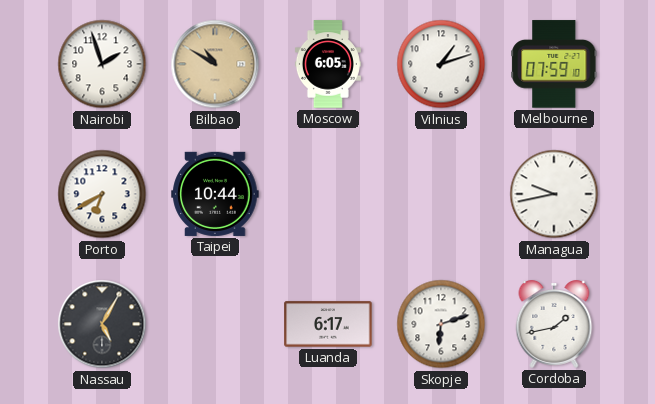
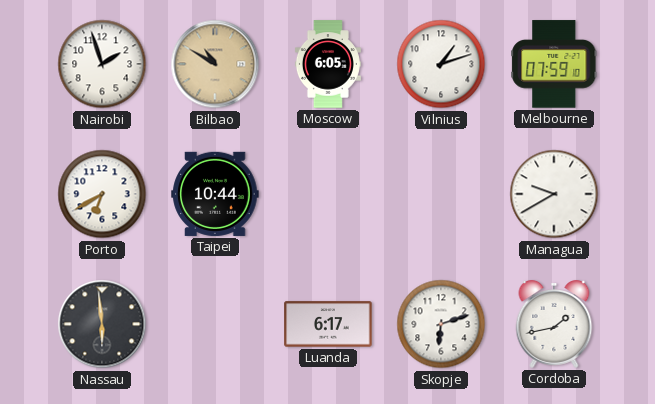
Managua: 9:43 -> 9:40
Nassau: 5:05 -> 5:59
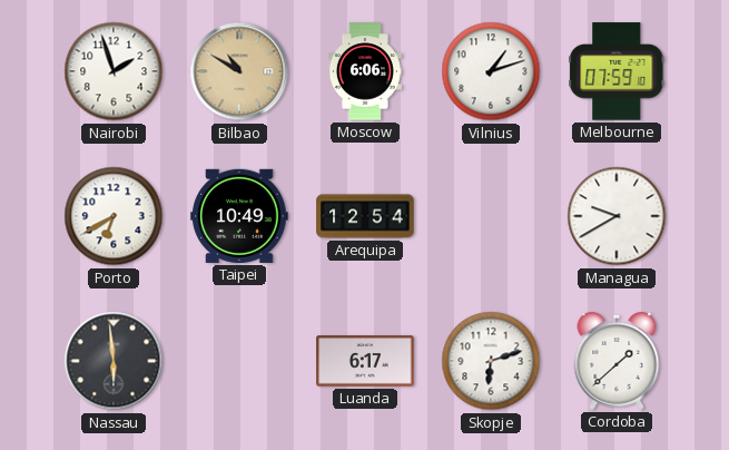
Moscow: 6:05 -> 6:06
Taipei: 10:44 -> 10:49
Arequipa: none -> 12:54
Cordoba: 1:43 -> 1:38
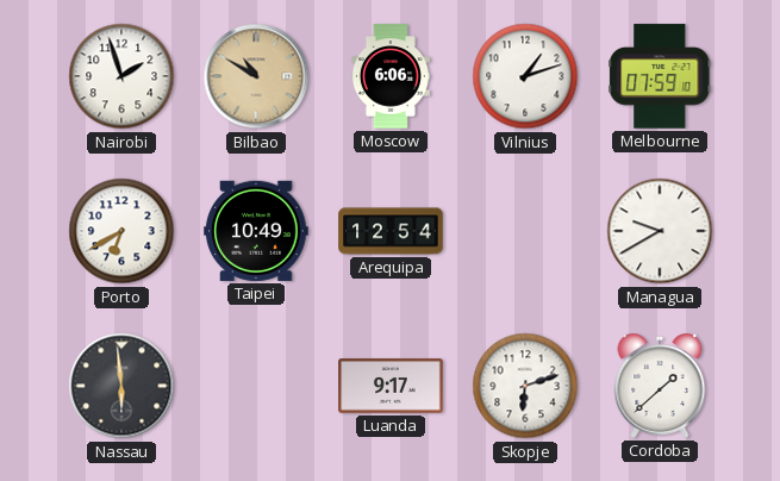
Luanda: 6:17 -> 9:17
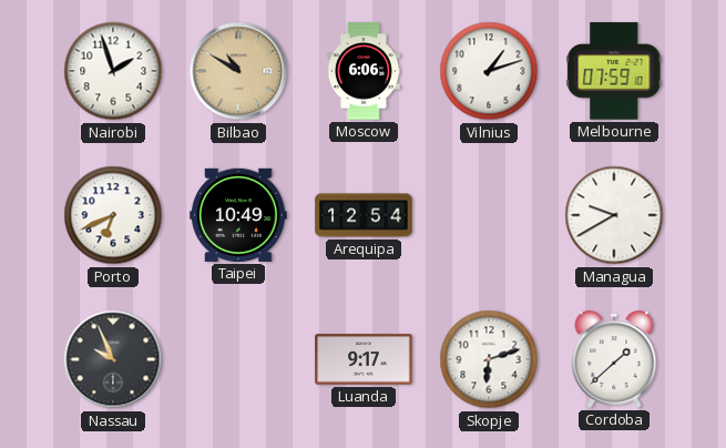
Porto: 6:40 -> 6:41
Nassau: 5:59 -> 9:56
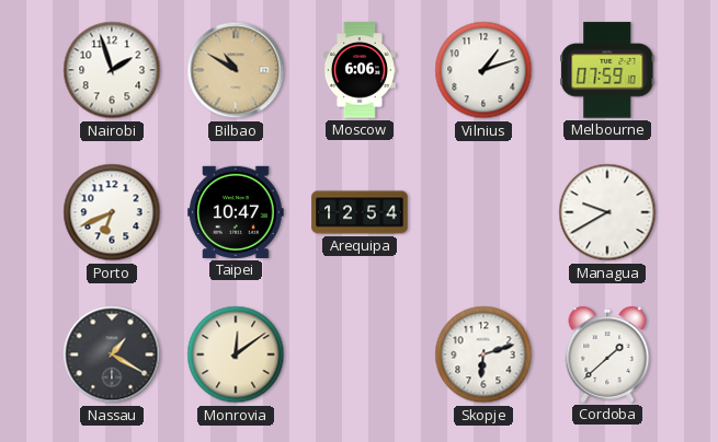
Taipei: 10:49 -> 10:47
Nassau: 9:56 -> 1:20
Monrovia: none -> 12:09
Luanda: 9:17 -> none
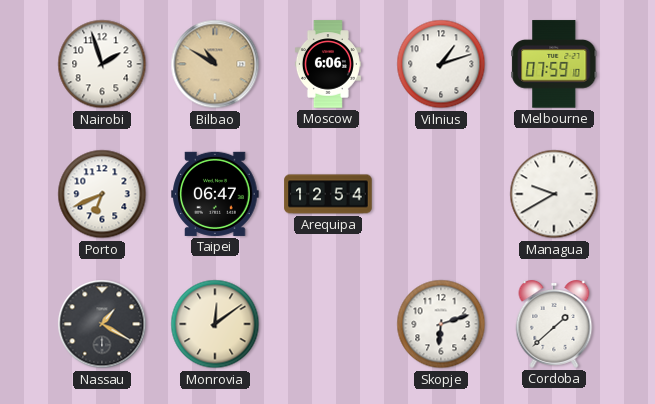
Taipei: 10:47 -> 06:47
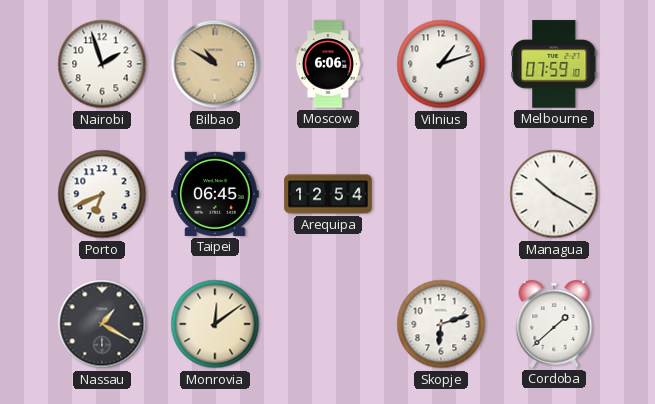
Taipei: 06:47 -> 06:45
Managua: 9:40 -> 10:20
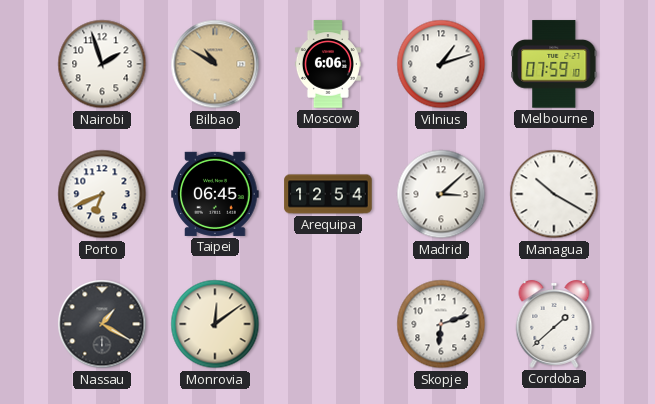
Madrid: none -> 3:08
